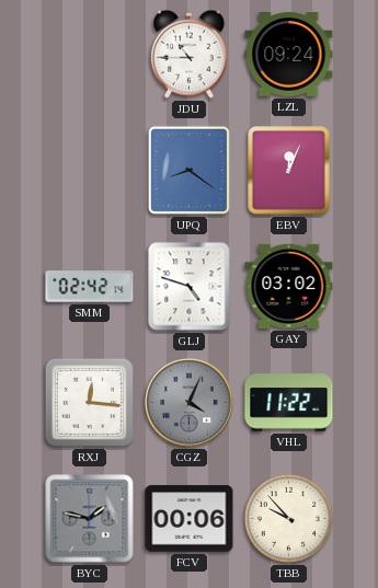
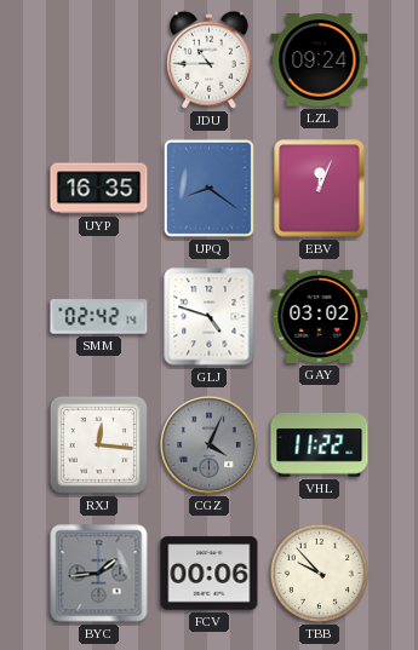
UYP: none -> 16:35
BYC: 1:47 -> 1:44
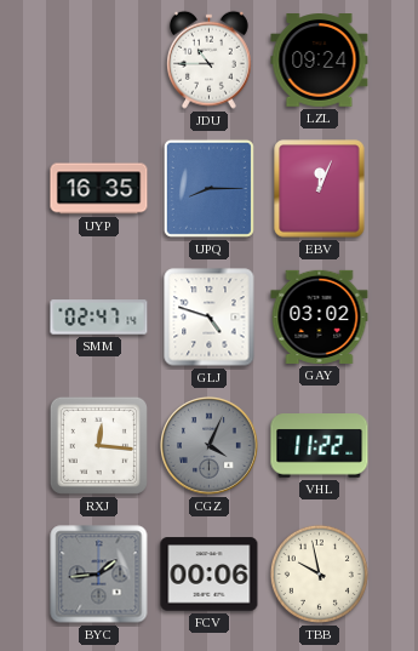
UPQ: 8:21 -> 8:15
SMM: 02:42 -> 02:47
TBB: 9:53 -> 9:58
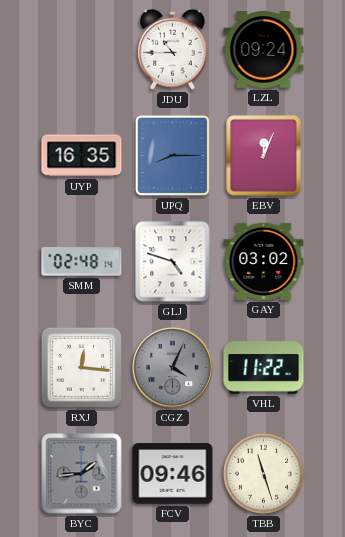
SMM: 02:47 -> 02:48
FCV: 00:06 -> 09:46
TBB: 9:58 -> 11:27
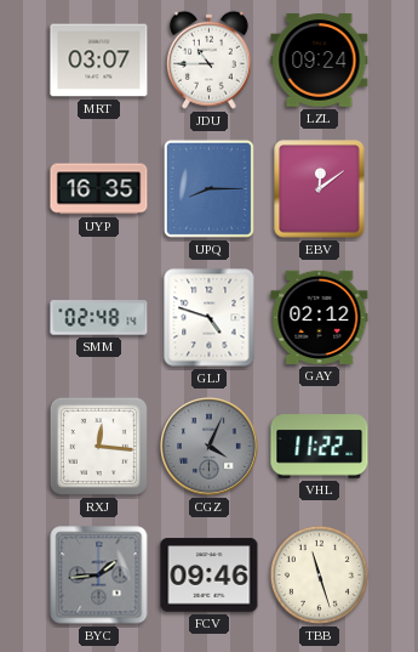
MRT: none -> 03:07
EBV: 12:04 -> 12:09
GAY: 03:02 -> 02:12
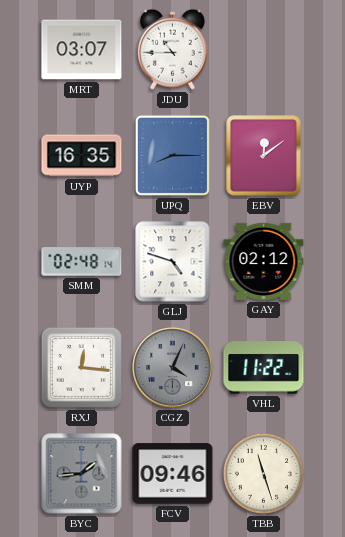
LZL: 09:24 -> none
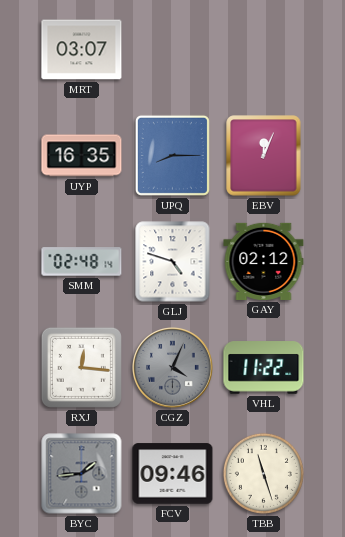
JDU: 10:45 -> none
EBV: 12:09 -> 12:04
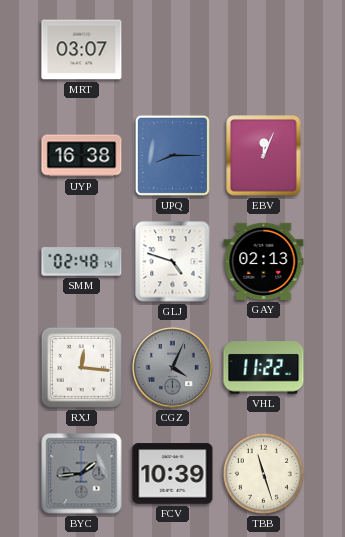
UYP: 16:35 -> 16:38
GAY: 02:12 -> 02:13
FCV: 09:46 -> 10:39
